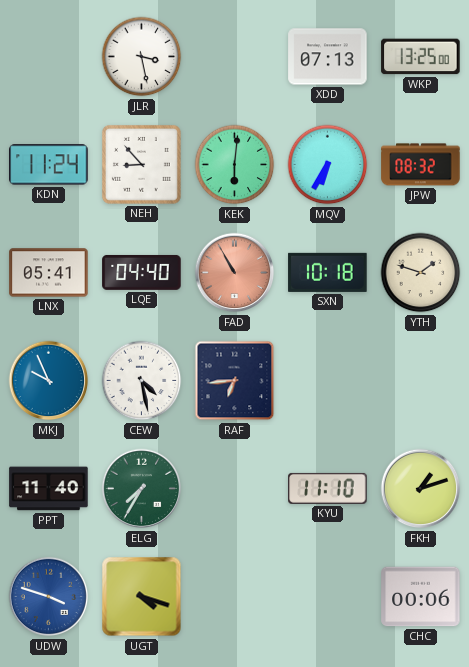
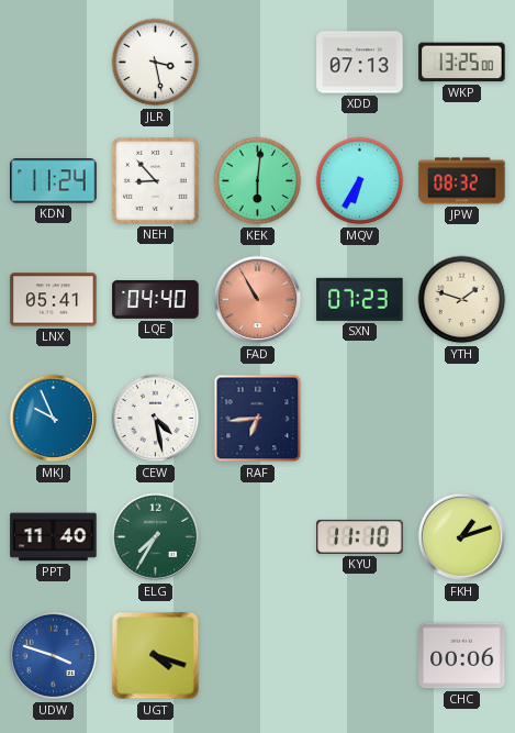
SXN: 10:18 -> 07:23
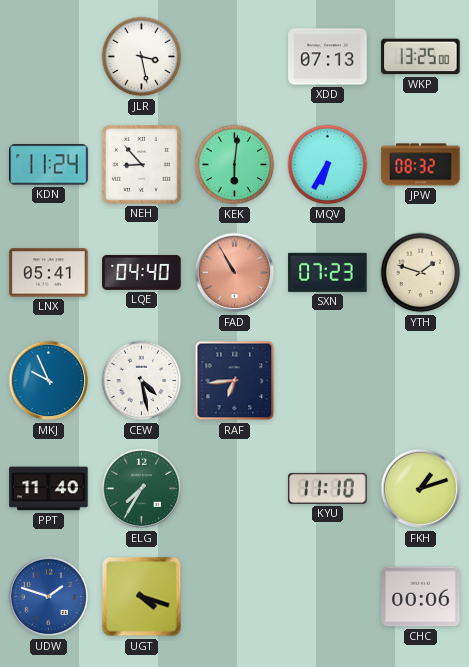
UDW: 3:48 -> 1:48
